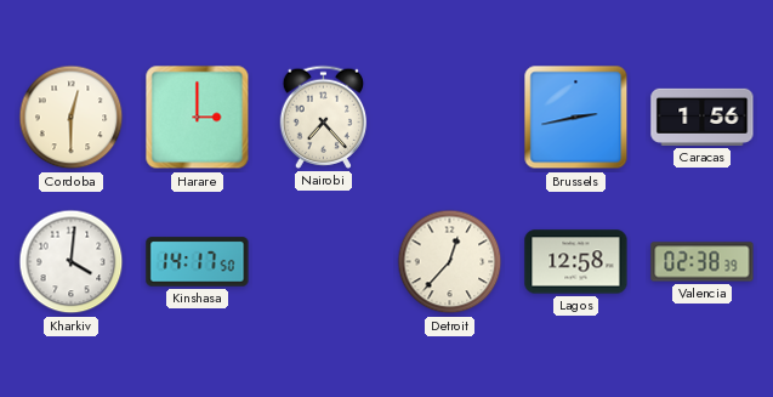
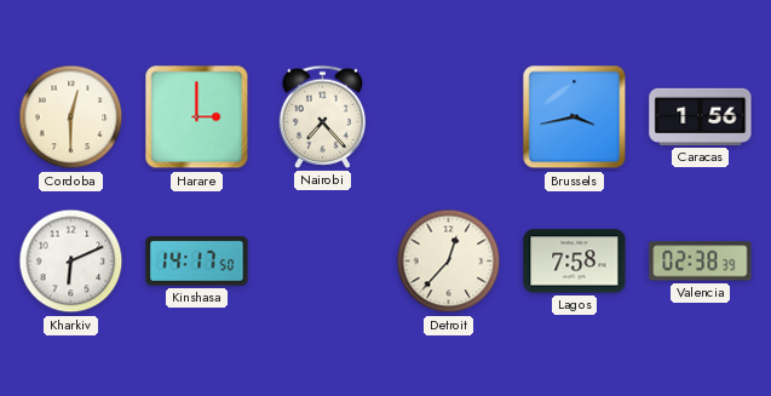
Brussels: 2:43 -> 3:43
Kharkiv: 4:01 -> 6:11
Lagos: 12:58 -> 7:58
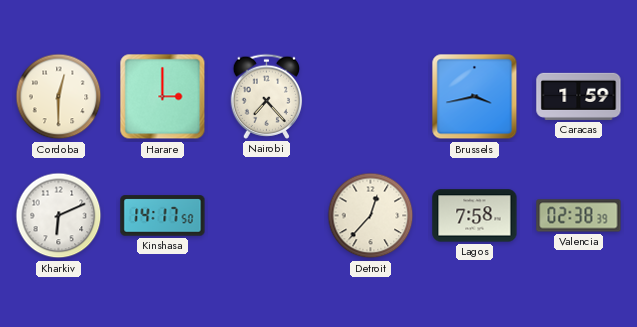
Caracas: 1:56 -> 1:59
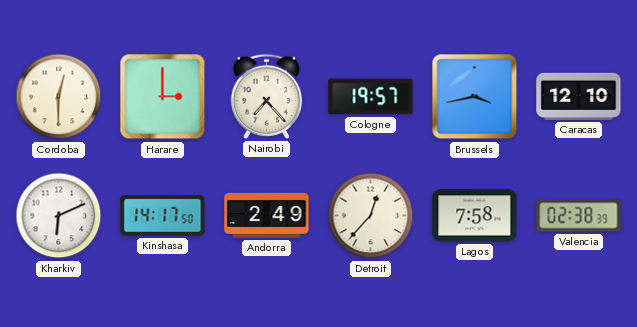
Cologne: none -> 19:57
Caracas: 1:59 -> 12:10
Andorra: none -> 2:49
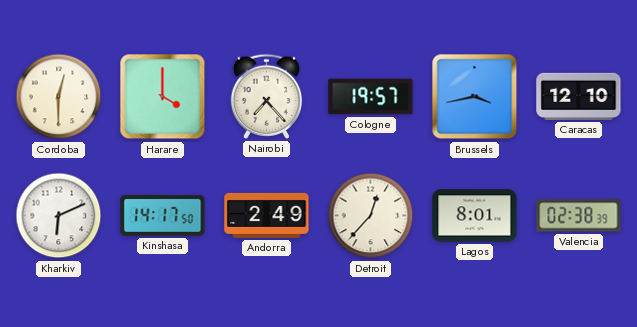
Harare: 3:00 -> 4:00
Lagos: 7:58 -> 8:01
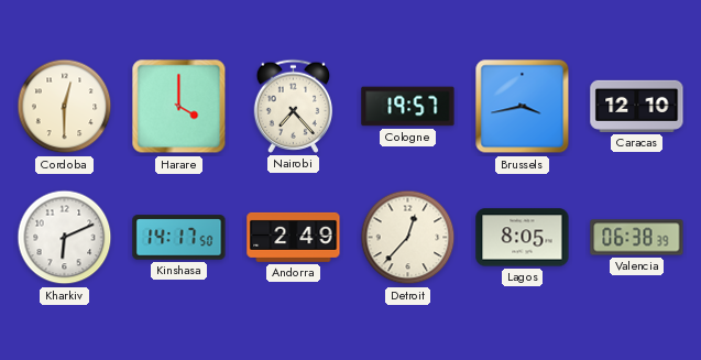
Lagos: 8:01 -> 8:05
Valencia: 02:38 -> 06:38
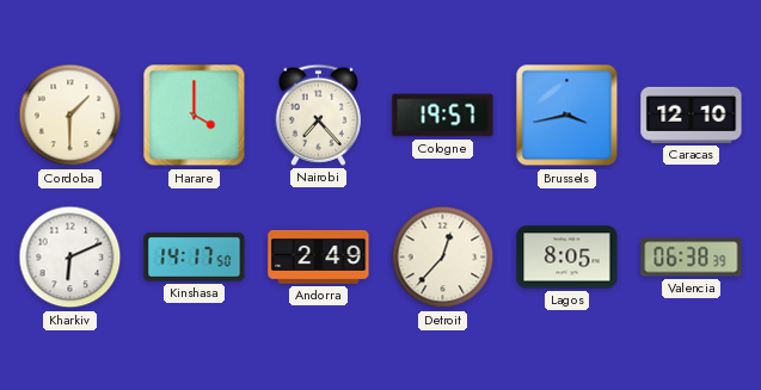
Cordoba: 12:30 -> 1:30
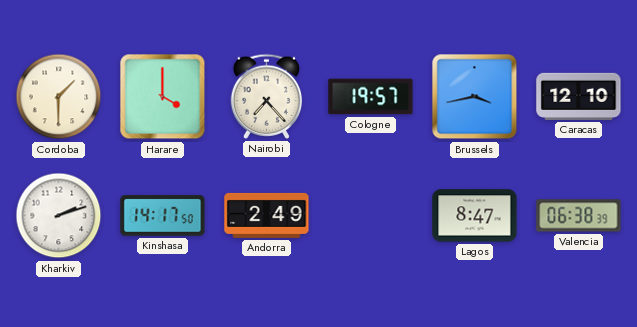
Kharkiv: 6:11 -> 2:12
Detroit: 12:37 -> none
Lagos: 8:05 -> 8:47
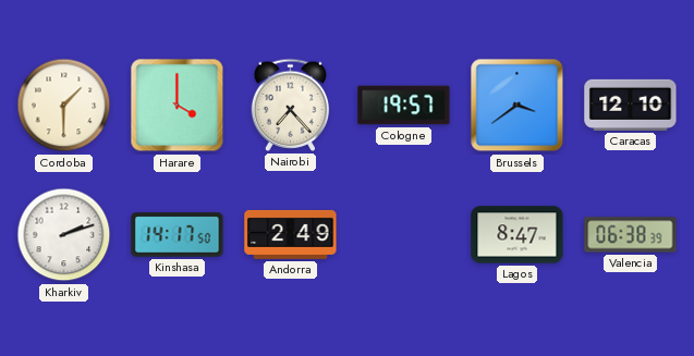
Brussels: 3:43 -> 3:39
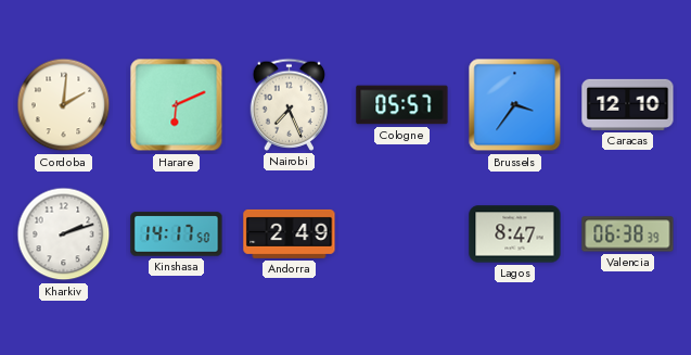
Cordoba: 1:30 -> 2:01
Harare: 4:00 -> 6:11
Nairobi: 7:23 -> 7:26
Cologne: 19:57 -> 05:57
Brussels: 3:39 -> 3:36
